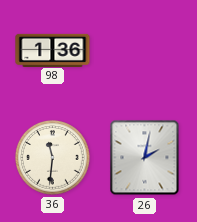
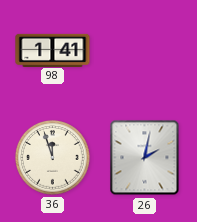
98: 1:36 -> 1:41
36: 11:31 -> 11:57
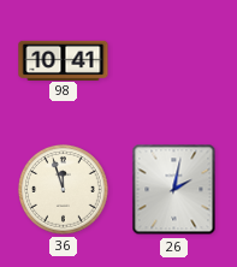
98: 1:41 -> 10:41
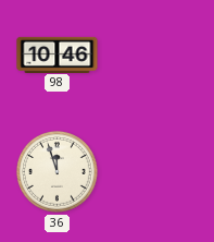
98: 10:41 -> 10:46
26: 2:02 -> none
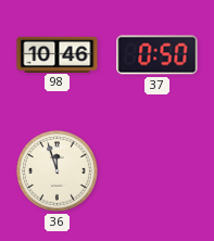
37: none -> 0:50
